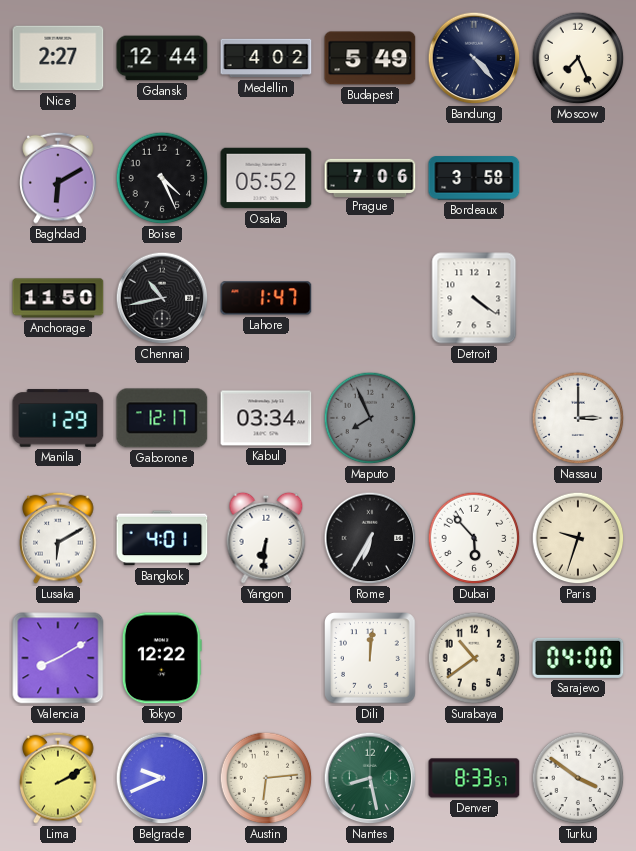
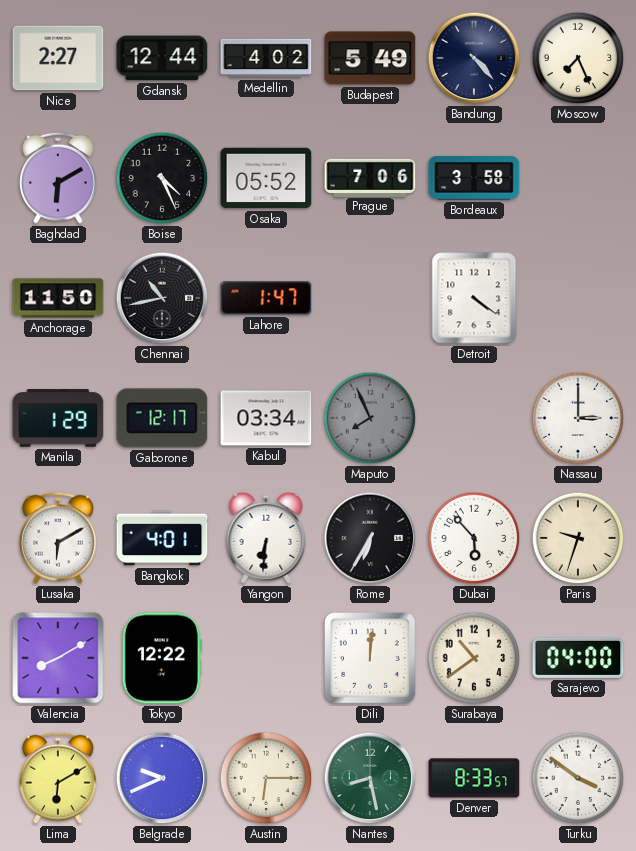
Lima: 2:10 -> 6:10
Austin: 6:14 -> 6:15
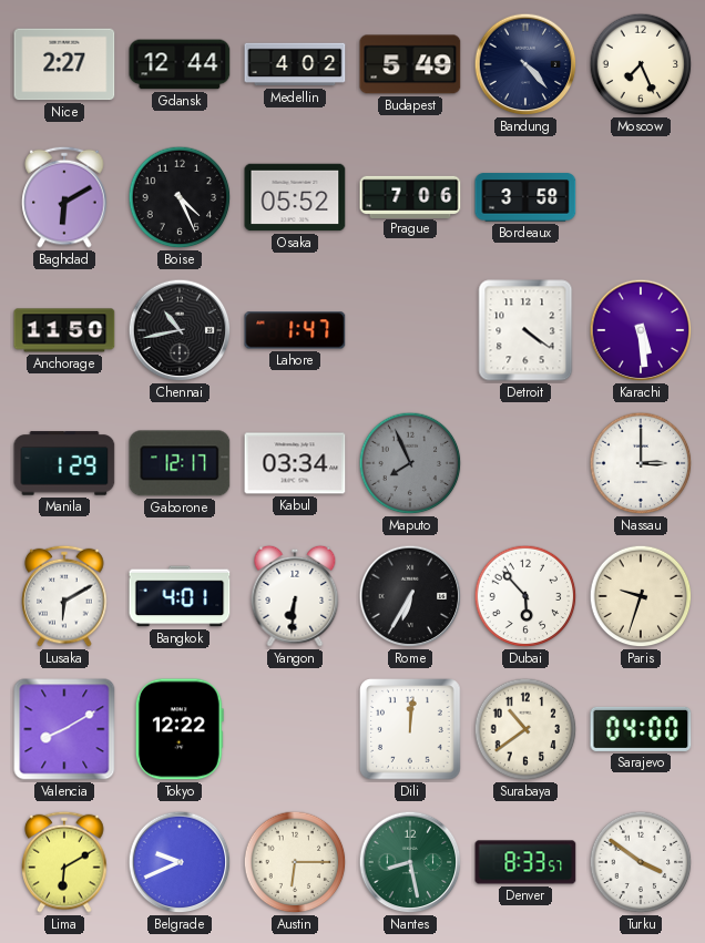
Karachi: none -> 5:29
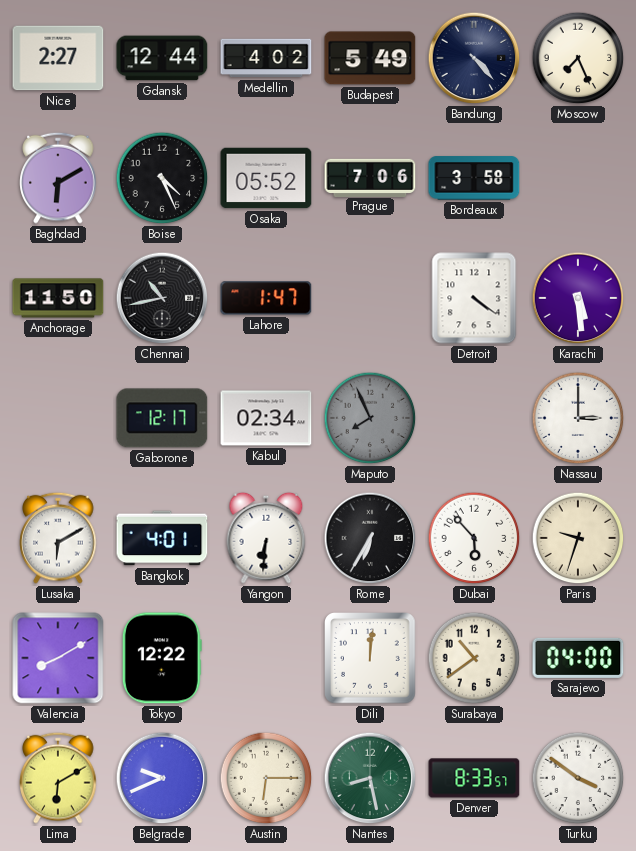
Manila: 1:29 -> none
Kabul: 03:34 -> 02:34
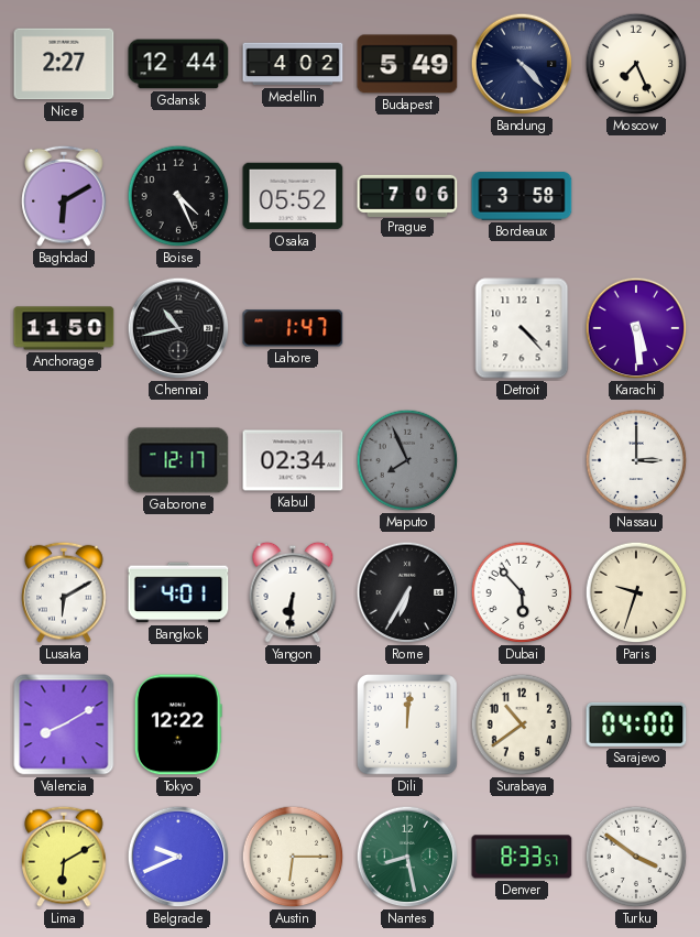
Detroit: 4:21 -> 4:23
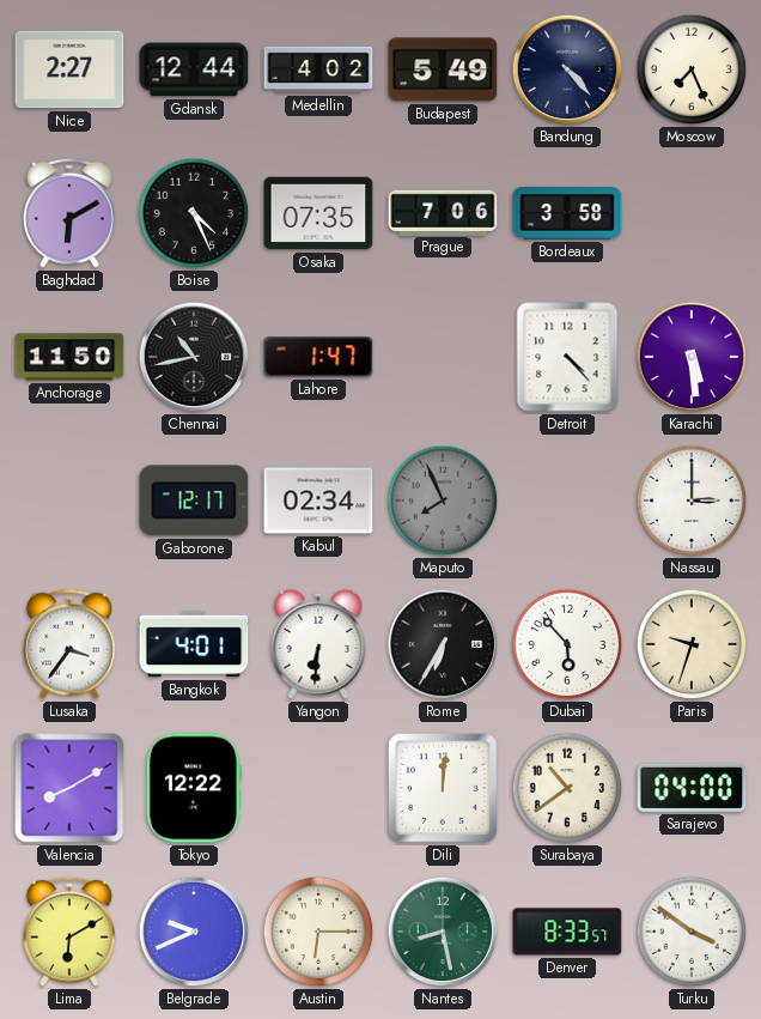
Osaka: 05:52 -> 07:35
Lusaka: 6:10 -> 3:36
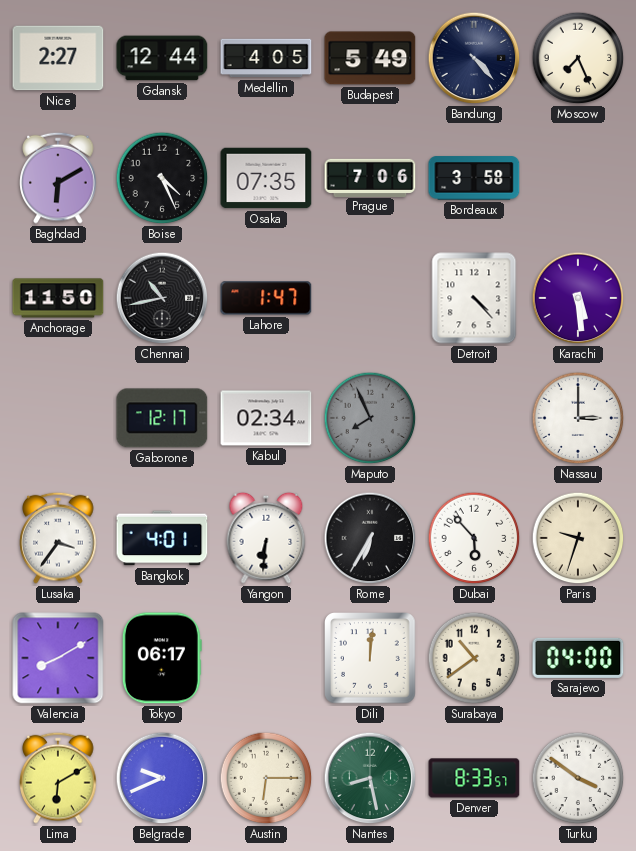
Medellin: 4:02 -> 4:05
Tokyo: 12:22 -> 06:17
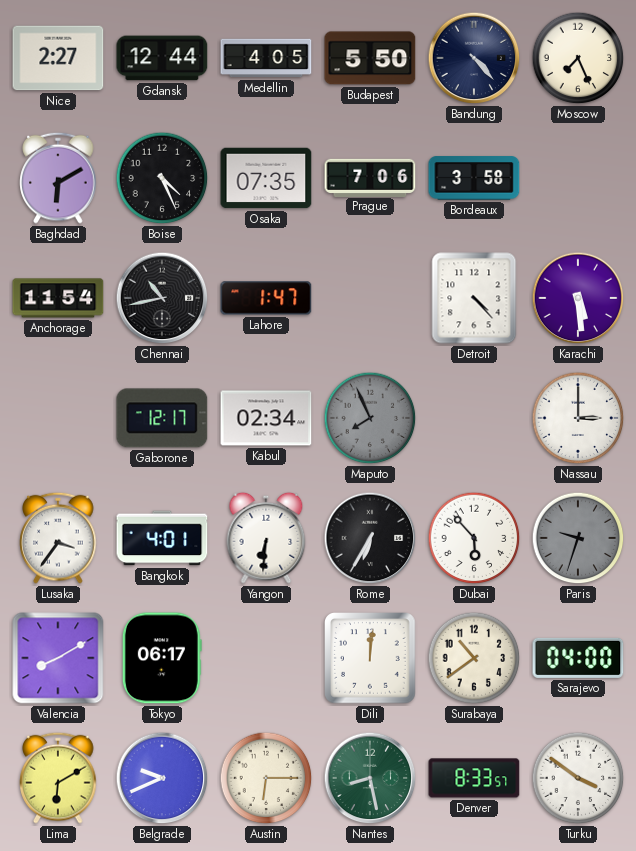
Budapest: 5:49 -> 5:50
Anchorage: 11:50 -> 11:54
Paris dial: cream -> grey
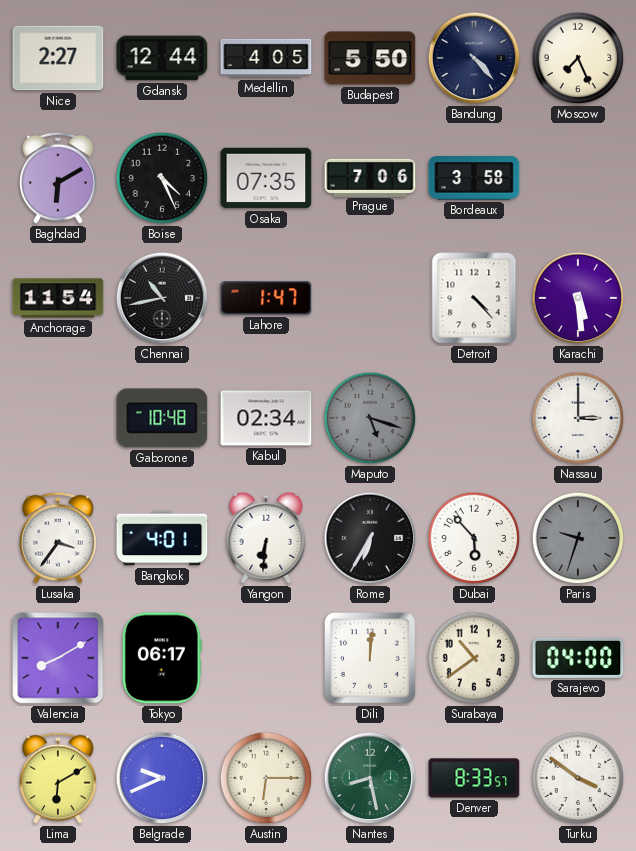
Gaborone: 12:17 -> 10:48
Maputo: 7:56 -> 5:18
